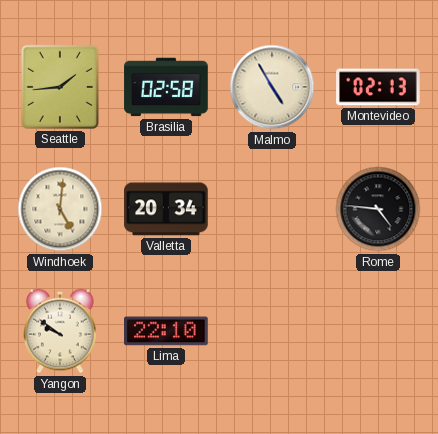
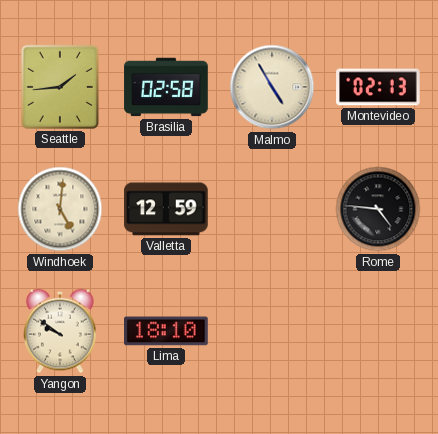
Valletta: 20:34 -> 12:59
Lima: 22:10 -> 18:10
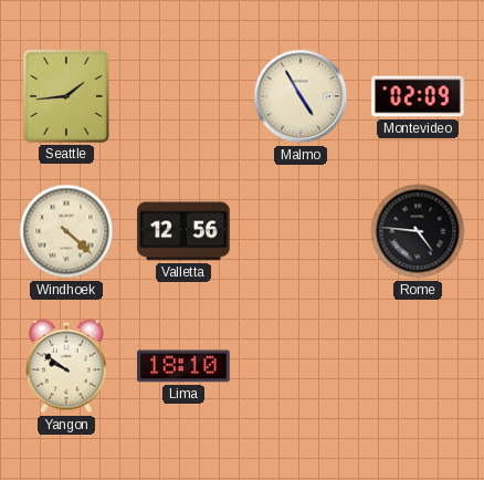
Brasilia: 02:58 -> none
Montevideo: 02:13 -> 02:09
Windhoek: 5:01 -> 4:22
Valletta: 12:59 -> 12:56
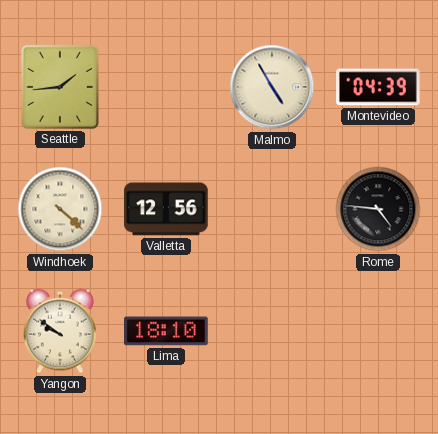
Montevideo: 02:09 -> 04:39
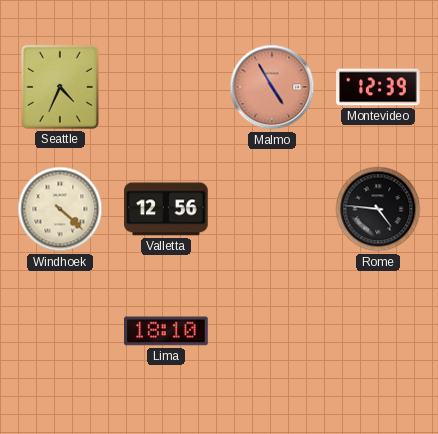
Seattle: 1:44 -> 4:34
Malmo dial: cream -> salmon
Montevideo: 04:39 -> 12:39
Yangon: 9:51 -> none
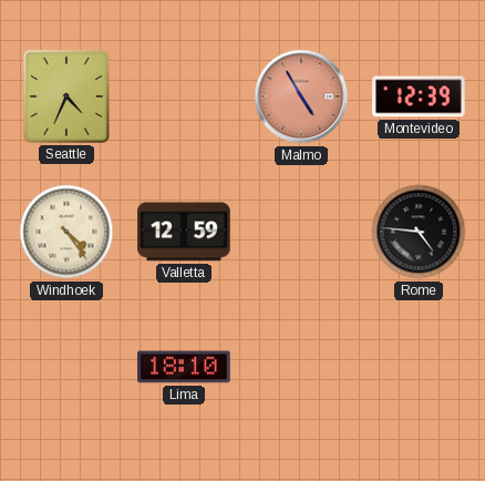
Windhoek: 4:22 -> 4:24
Valletta: 12:56 -> 12:59
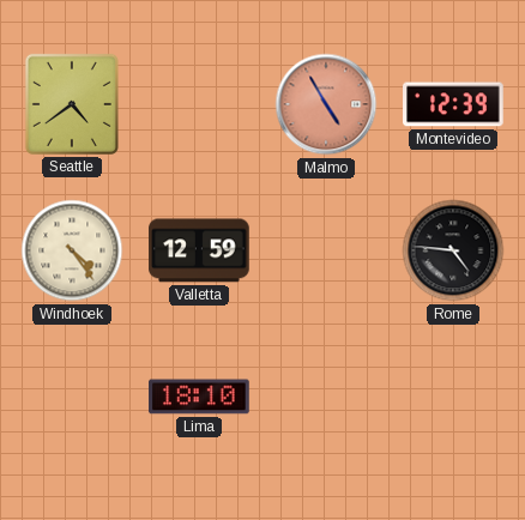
Seattle: 4:34 -> 4:39
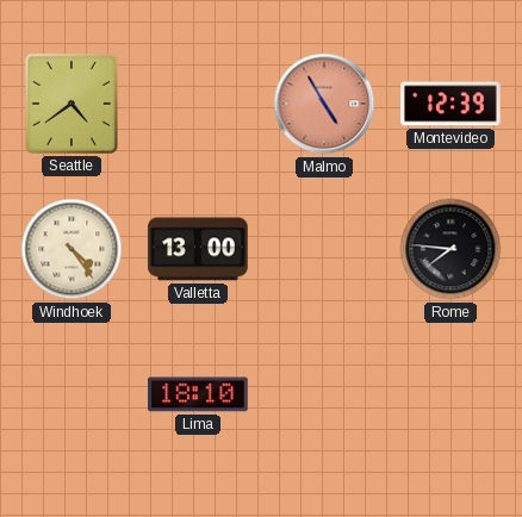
Valletta: 12:59 -> 13:00
Rome: 4:46 -> 7:46
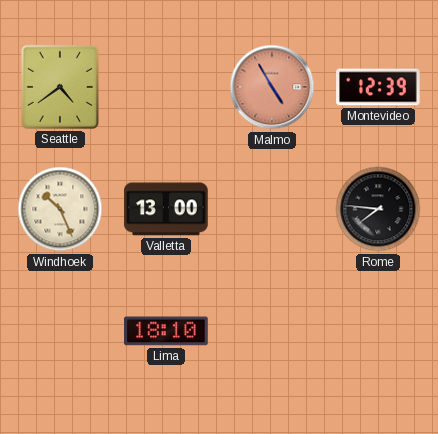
Windhoek: 4:24 -> 10:26
